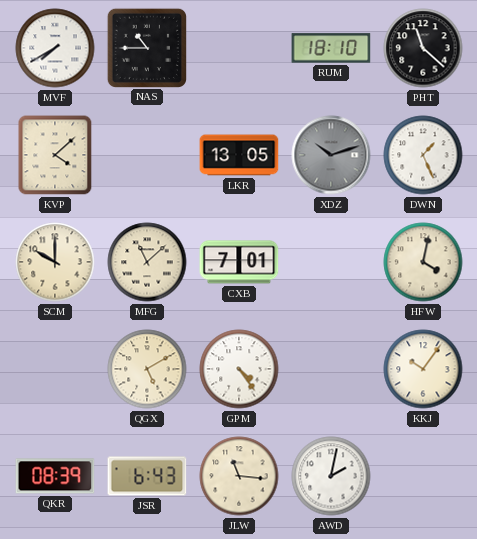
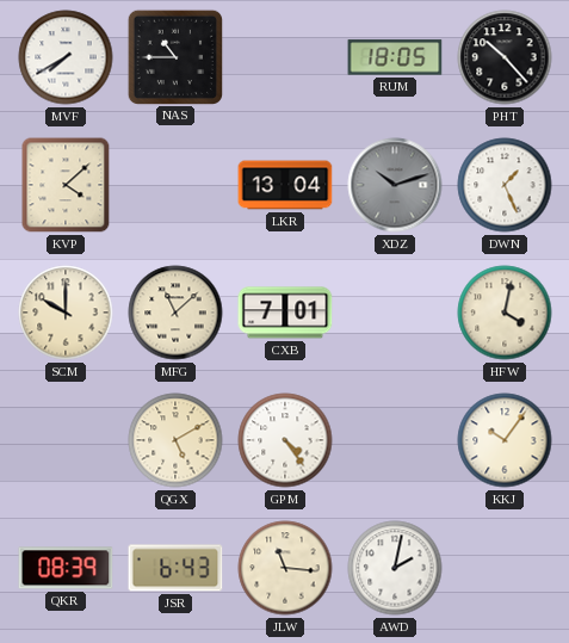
RUM: 18:10 -> 18:05
PHT: 11:22 -> 10:23
LKR: 13:05 -> 13:04
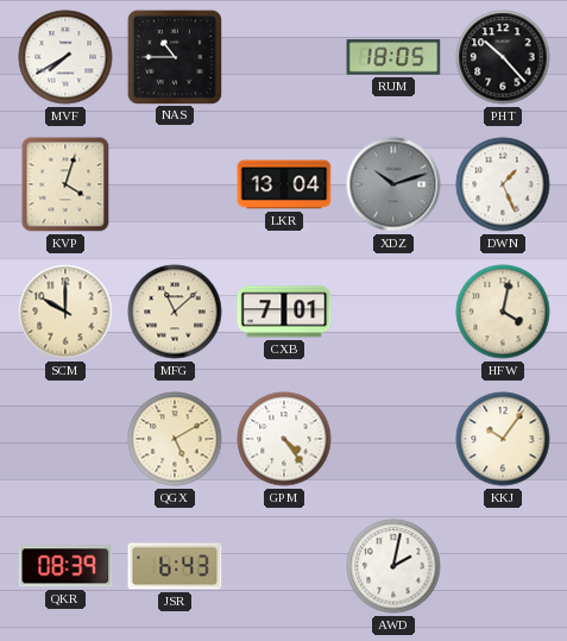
KVP: 4:08 -> 4:03
JLW: 11:16 -> none
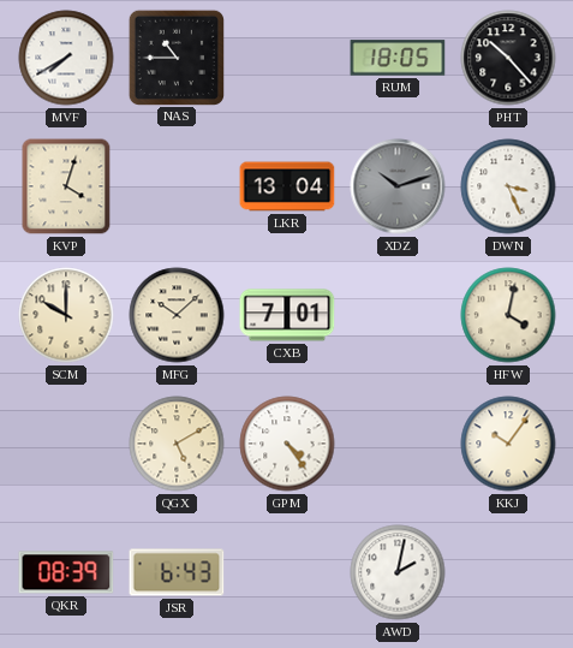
DWN: 1:26 -> 3:26
MFG: 11:08 -> 10:08
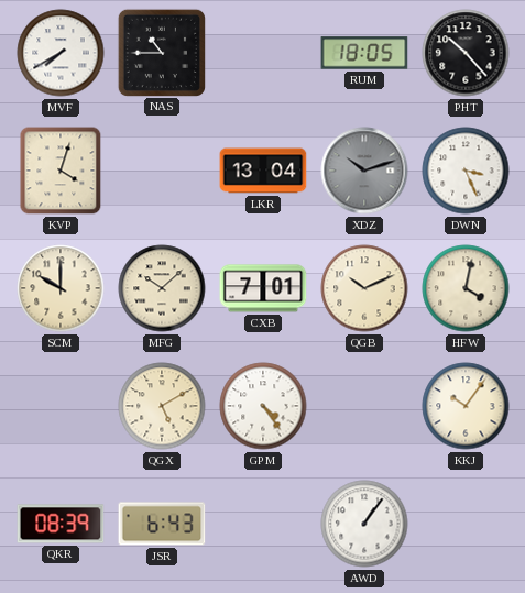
QGB: none -> 10:11
AWD: 2:02 -> 1:06
